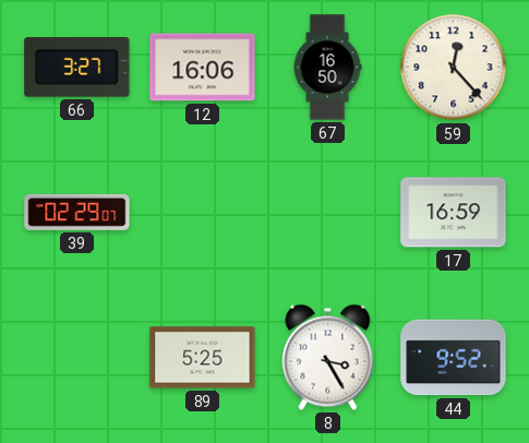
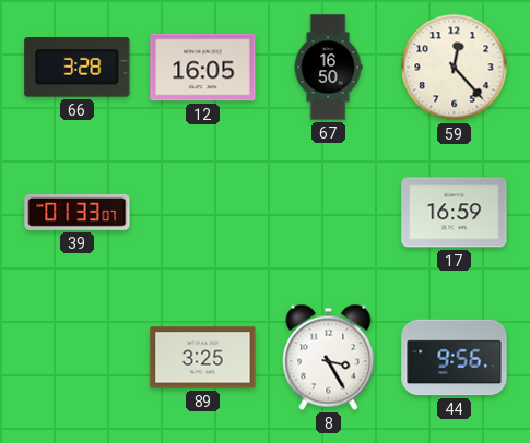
66: 3:27 -> 3:28
12: 16:06 -> 16:05
39: 02:29 -> 01:33
89: 5:25 -> 3:25
44: 9:52 -> 9:56
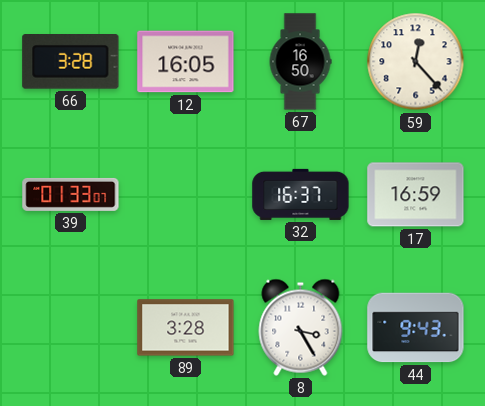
32: none -> 16:37
89: 3:25 -> 3:28
44: 9:56 -> 9:43
